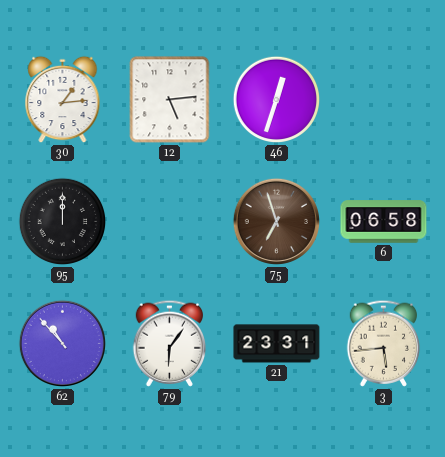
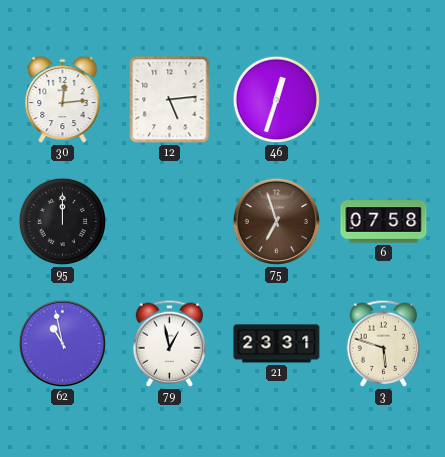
30: 1:14 -> 12:14
6: 06:58 -> 07:58
62: 10:53 -> 10:58
79: 6:06 -> 12:58
3: 5:44 -> 5:48
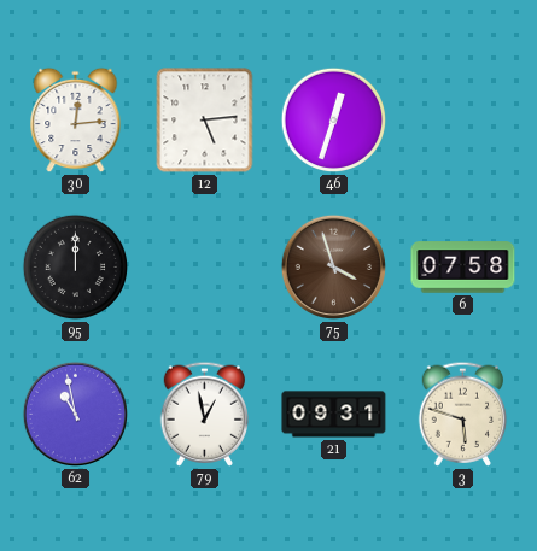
75: 6:57 -> 3:57
21: 23:31 -> 09:31
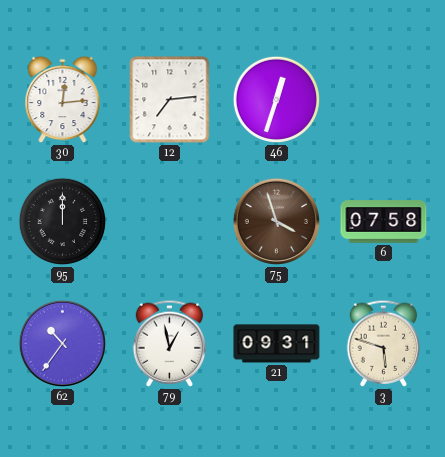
12: 5:14 -> 7:14
62: 10:58 -> 10:36
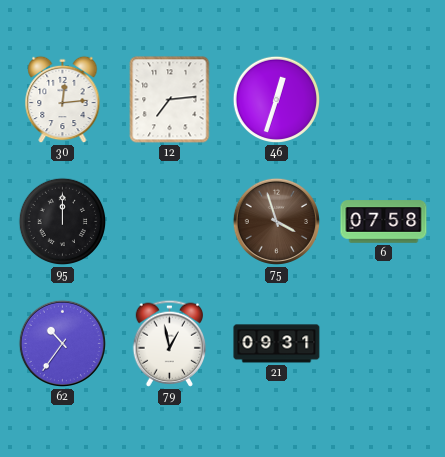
3: 5:48 -> none
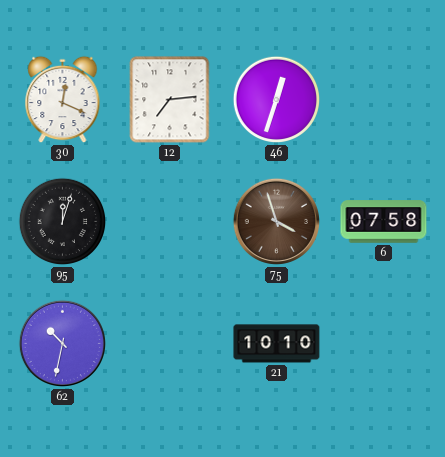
30: 12:14 -> 12:19
95: 12:00 -> 12:03
62: 10:36 -> 10:32
79: 12:58 -> none
21: 09:31 -> 10:10
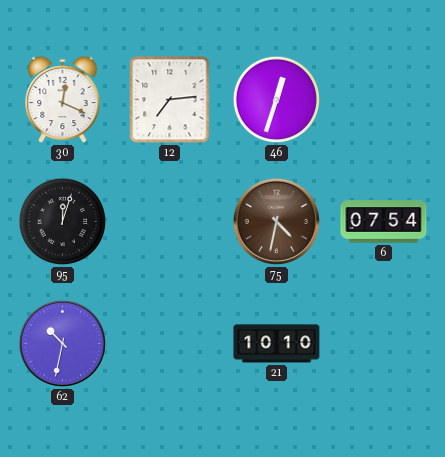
75: 3:57 -> 4:32
6: 07:58 -> 07:54
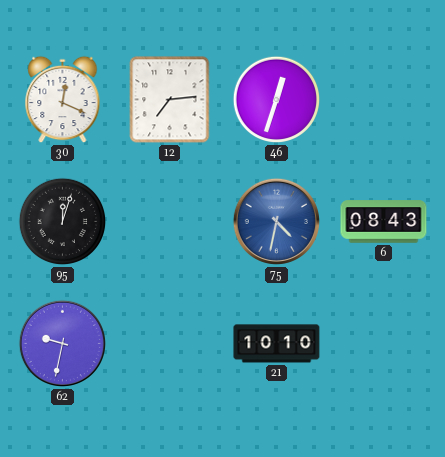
75 dial: brown -> blue
6: 07:54 -> 08:43
62: 10:32 -> 9:32
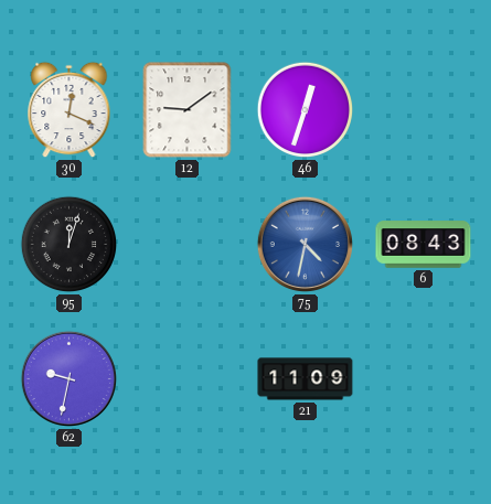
12: 7:14 -> 9:09
21: 10:10 -> 11:09
